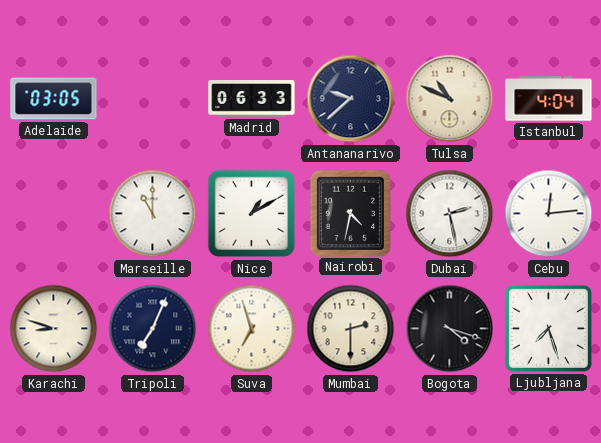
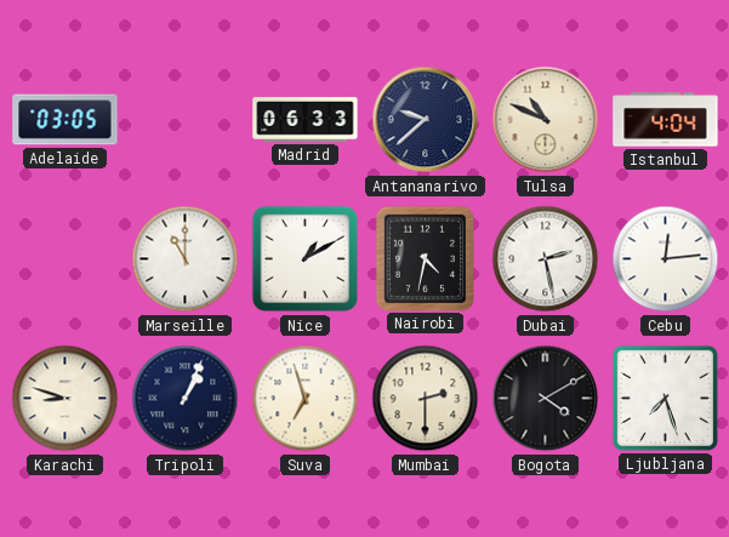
Tripoli: 7:04 -> 1:04
Bogota: 4:18 -> 4:10
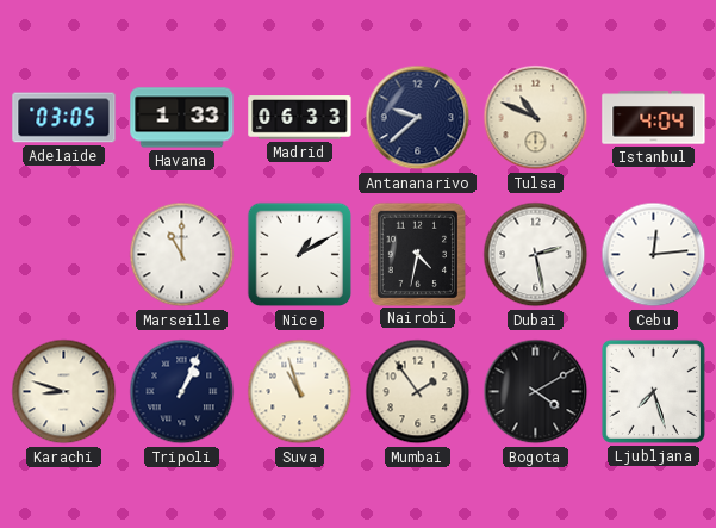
Havana: none -> 1:33
Suva: 6:57 -> 10:57
Mumbai: 2:30 -> 1:54
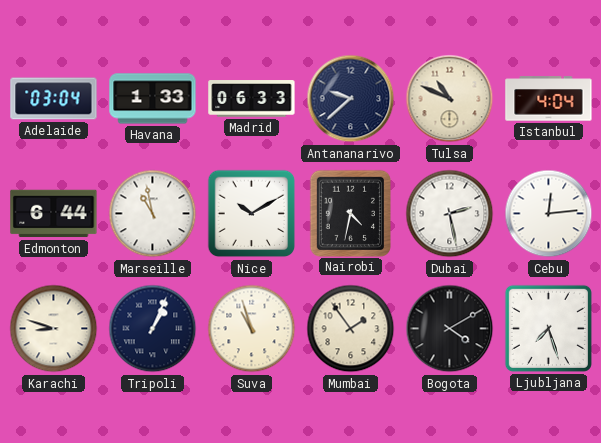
Adelaide: 03:05 -> 03:04
Edmonton: none -> 6:44
Marseille: 11:00 -> 10:58
Nice: 1:10 -> 10:10
